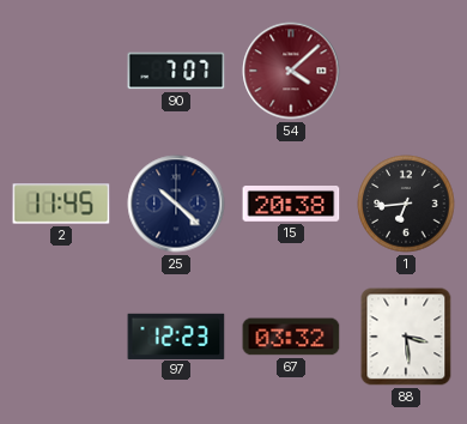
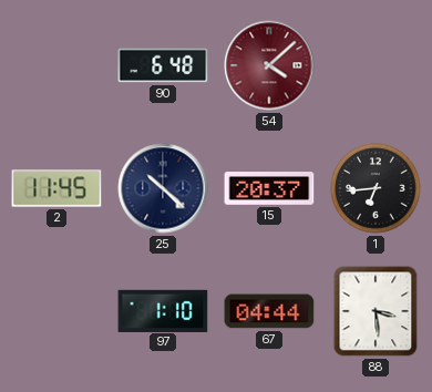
90: 7:07 -> 6:48
15: 20:38 -> 20:37
97: 12:23 -> 1:10
67: 03:32 -> 04:44
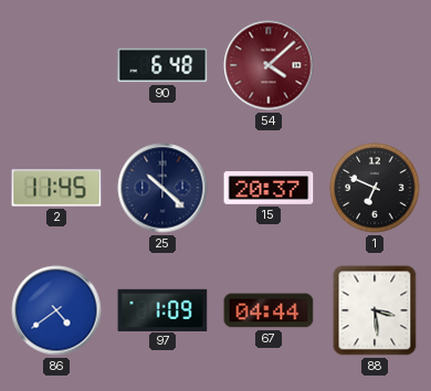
1: 6:44 -> 6:49
86: none -> 4:39
97: 1:10 -> 1:09
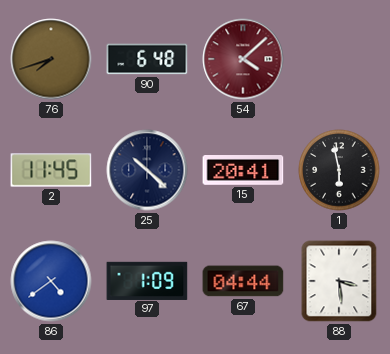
76: none -> 7:42
15: 20:37 -> 20:41
1: 6:49 -> 5:58
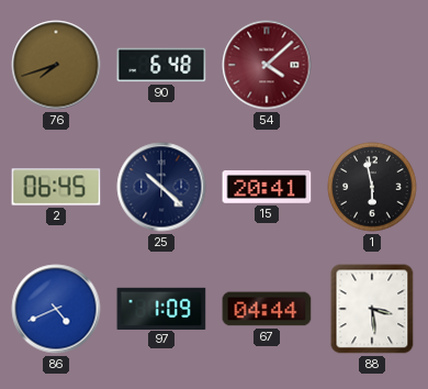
2: 11:45 -> 06:45
86: 4:39 -> 4:41
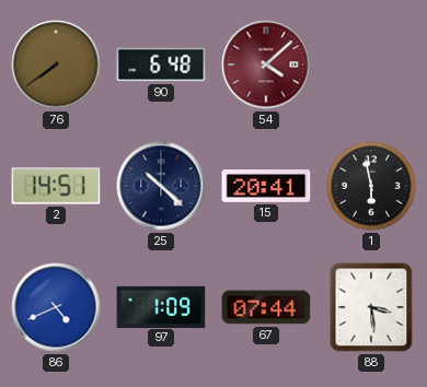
76: 7:42 -> 7:39
2: 06:45 -> 14:51
67: 04:44 -> 07:44
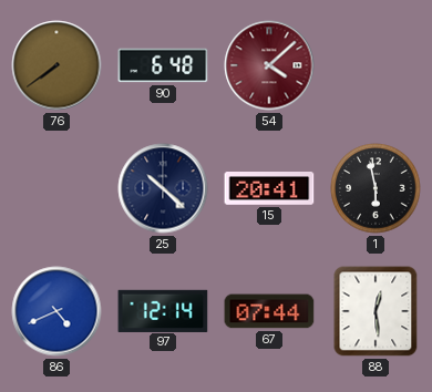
2: 14:51 -> none
97: 1:09 -> 12:14
88: 3:29 -> 12:29
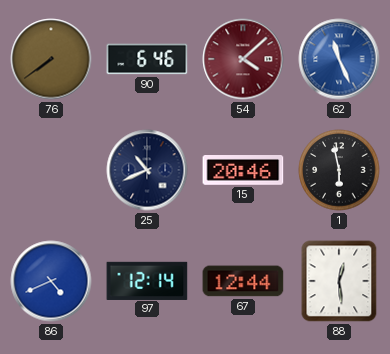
90: 6:48 -> 6:46
62: none -> 11:26
25: 10:22 -> 10:41
15: 20:41 -> 20:46
67: 07:44 -> 12:44
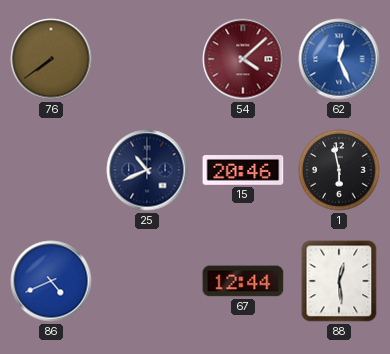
90: 6:46 -> none
62: 11:26 -> 12:26
97: 12:14 -> none
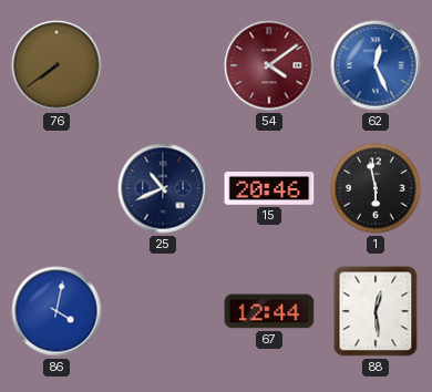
54: 4:08 -> 4:09
86: 4:41 -> 4:02
